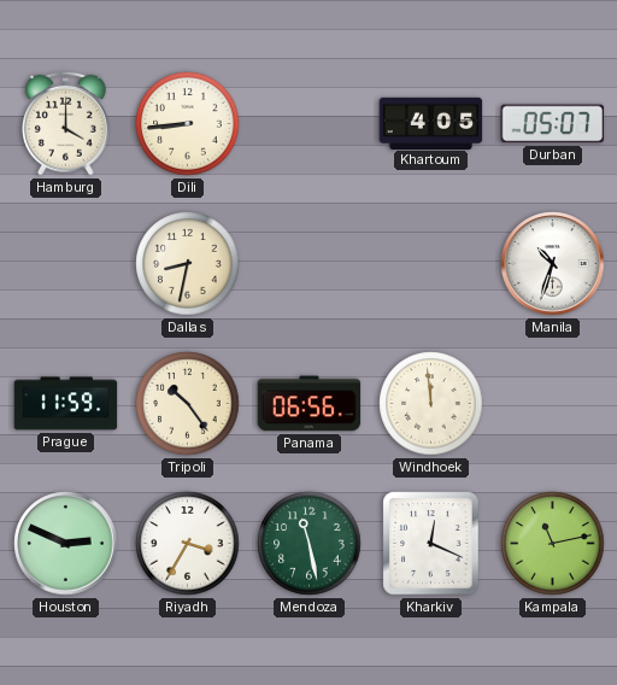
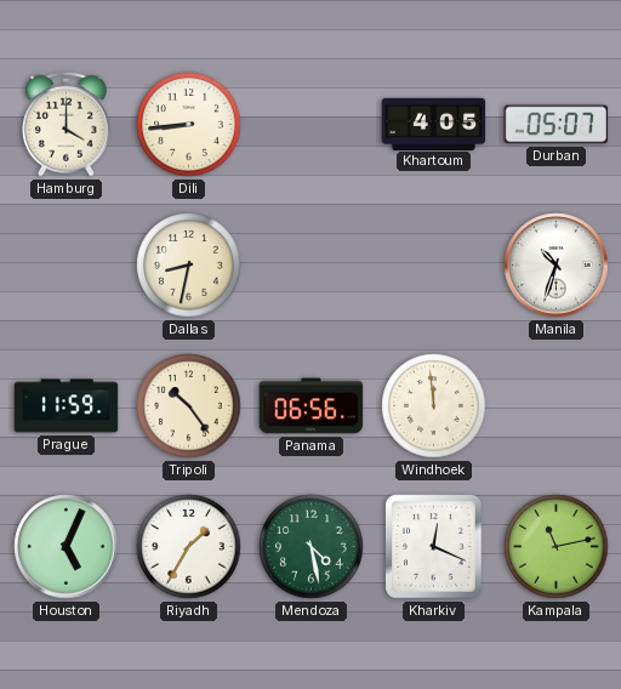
Houston: 2:49 -> 5:04
Riyadh: 3:35 -> 1:35
Mendoza: 11:28 -> 4:28
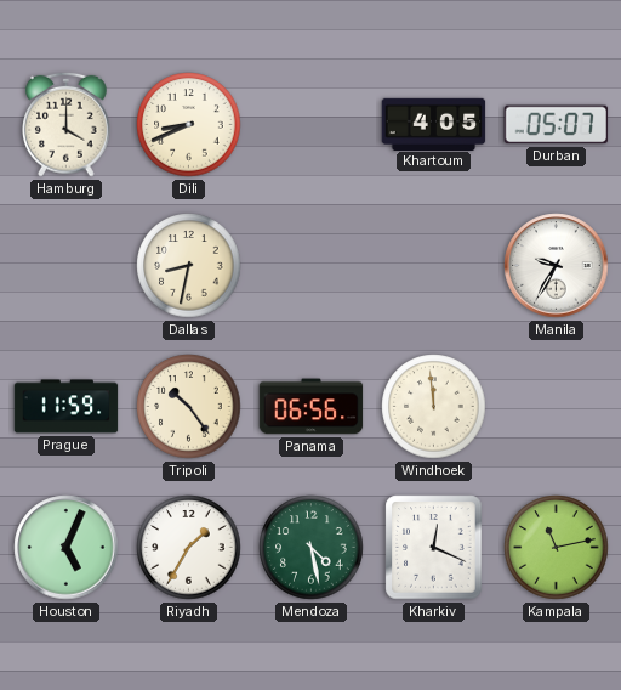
Dili: 8:44 -> 8:41
Manila: 10:33 -> 9:35
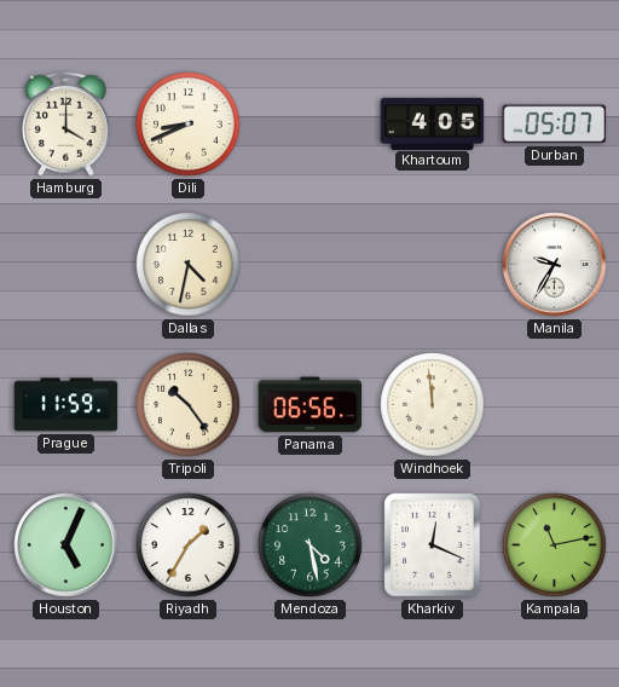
Dallas: 8:32 -> 4:32
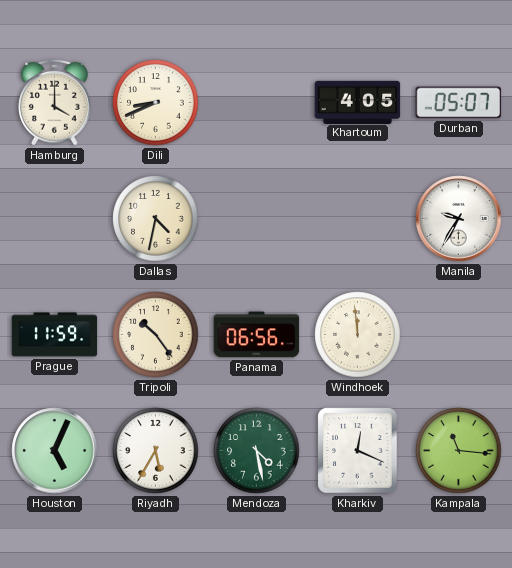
Riyadh: 1:35 -> 5:35
Kampala: 11:13 -> 11:16
